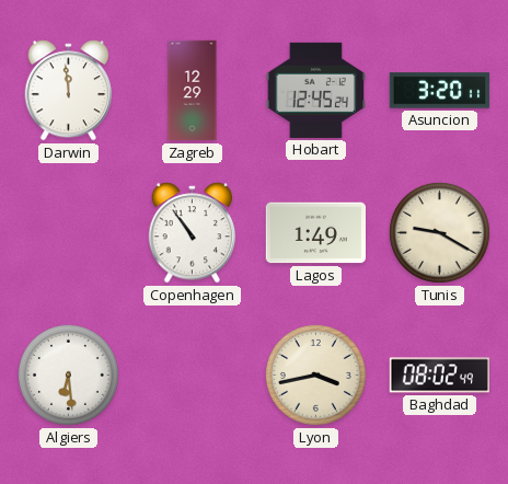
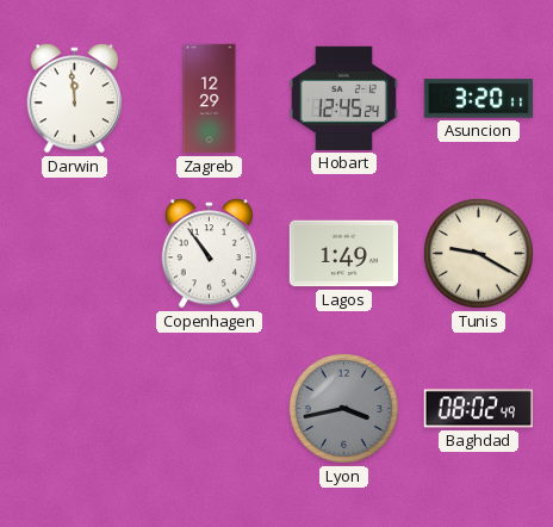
Algiers: 6:29 -> none
Lyon dial: cream -> grey
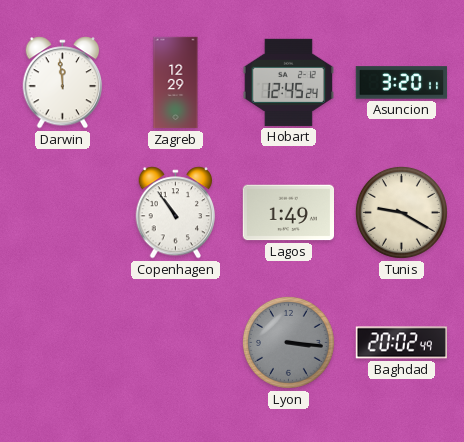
Lyon: 3:43 -> 3:16
Baghdad: 08:02 -> 20:02
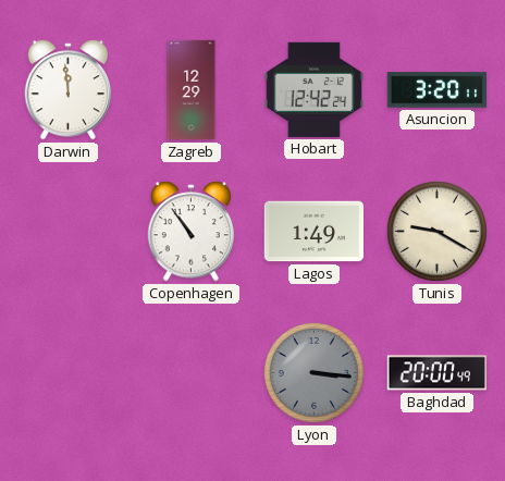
Hobart: 12:45 -> 12:42
Baghdad: 20:02 -> 20:00
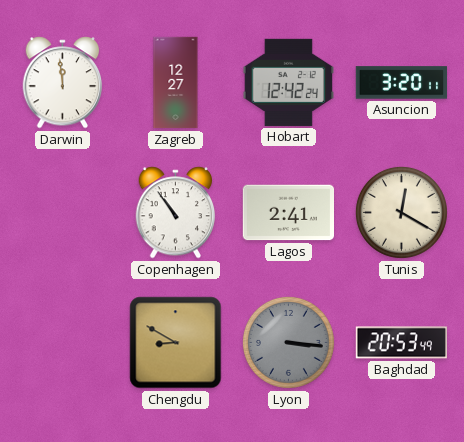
Zagreb: 12:29 -> 12:27
Lagos: 1:49 -> 2:41
Tunis: 9:20 -> 12:20
Chengdu: none -> 8:50
Baghdad: 20:00 -> 20:53
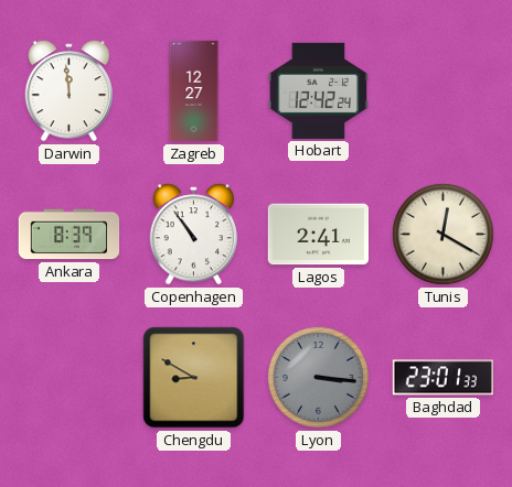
Asuncion: 3:20 -> none
Ankara: none -> 8:39
Baghdad: 20:53 -> 23:01
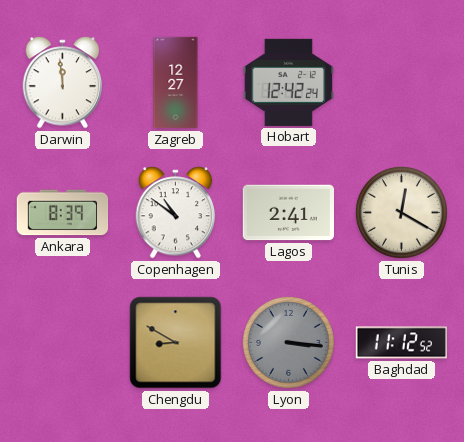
Copenhagen: 10:54 -> 10:51
Baghdad: 23:01 -> 11:12
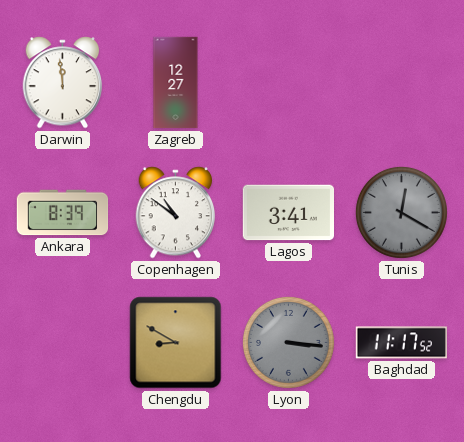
Hobart: 12:42 -> none
Lagos: 2:41 -> 3:41
Tunis dial: cream -> grey
Baghdad: 11:12 -> 11:17
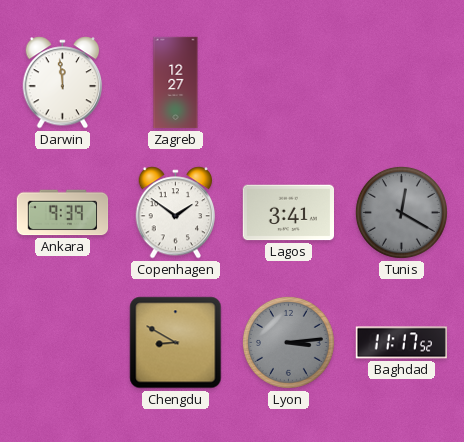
Ankara: 8:39 -> 9:39
Copenhagen: 10:51 -> 1:51
Lyon: 3:16 -> 3:14
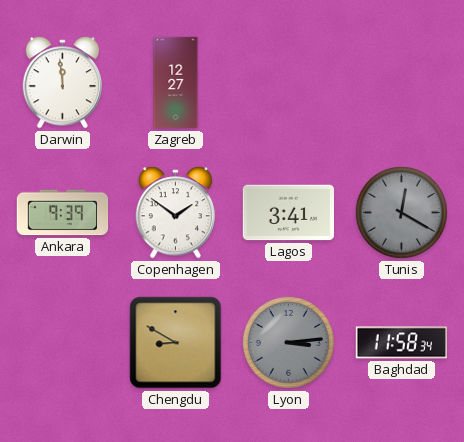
Baghdad: 11:17 -> 11:58
